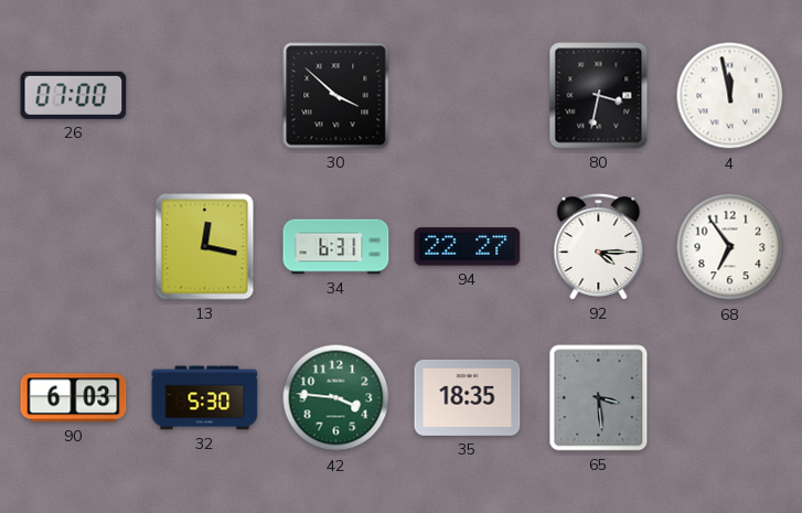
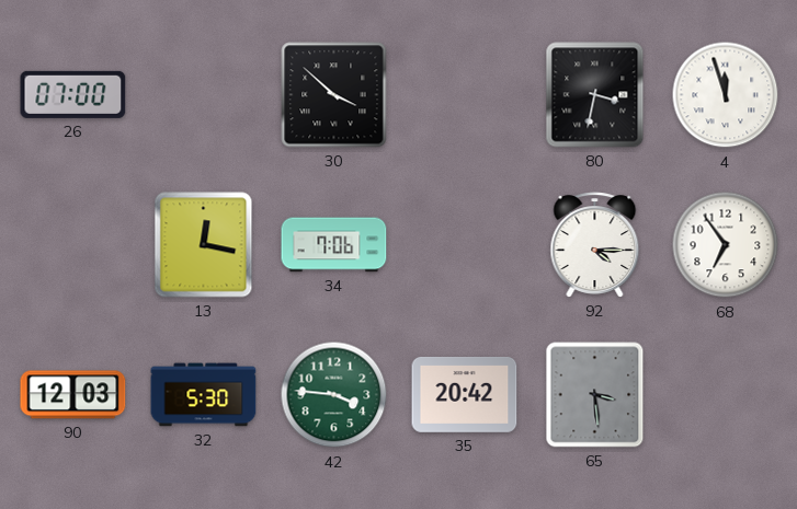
4: 11:58 -> 11:57
34: 6:31 -> 7:06
94: 22:27 -> none
90: 6:03 -> 12:03
35: 18:35 -> 20:42
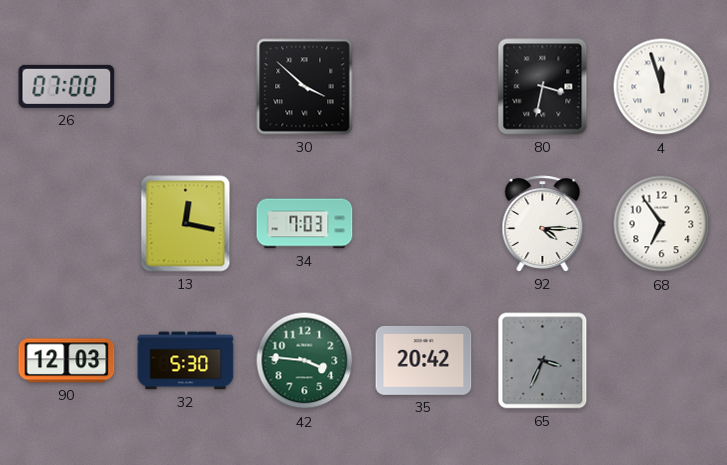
34: 7:06 -> 7:03
65: 3:29 -> 3:34
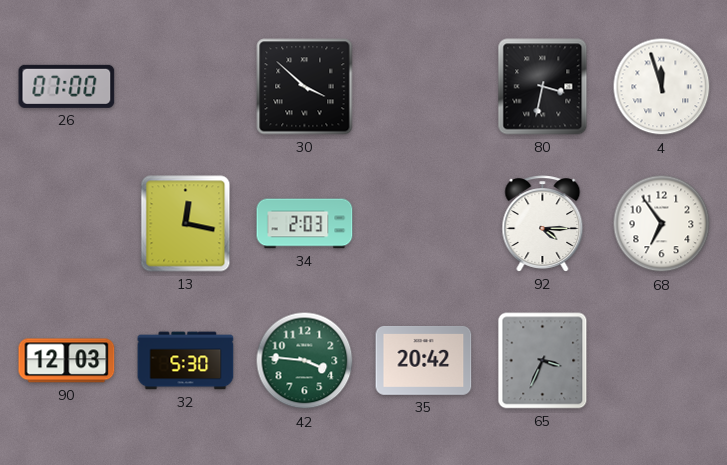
34: 7:03 -> 2:03
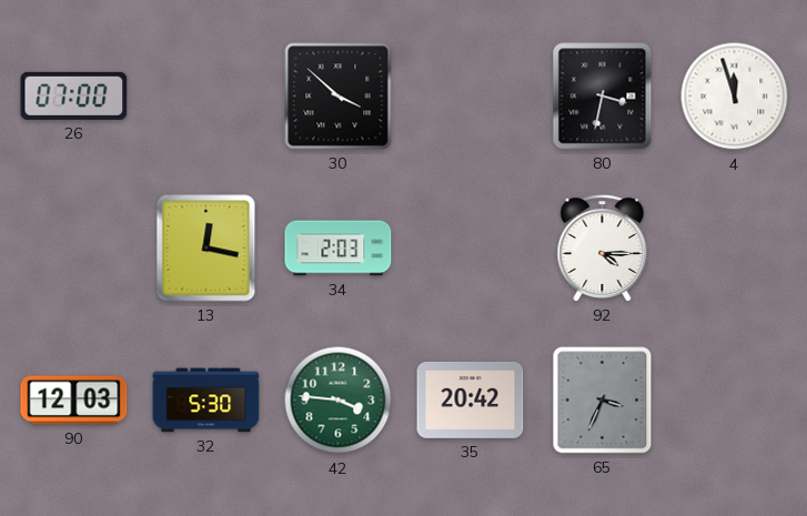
68: 6:54 -> none
